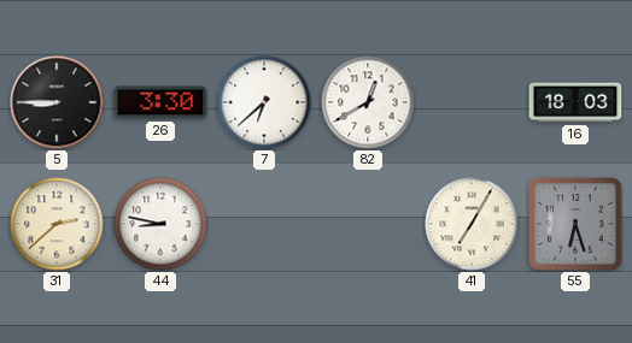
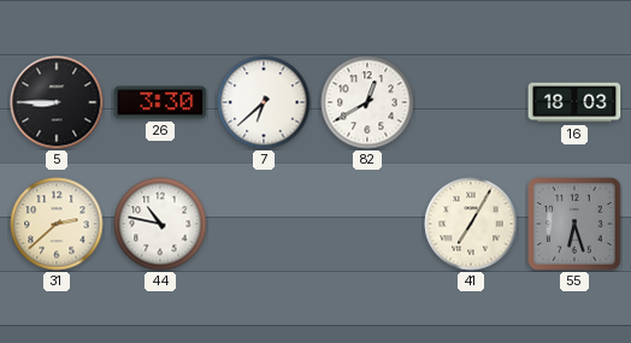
44: 8:47 -> 10:47
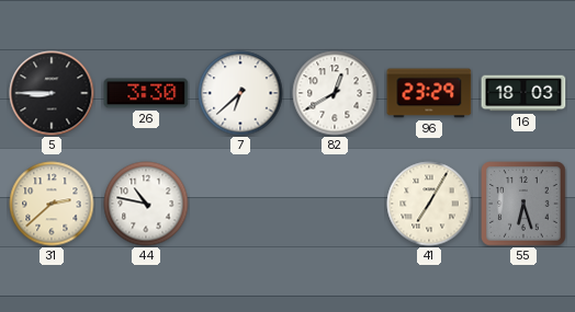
96: none -> 23:29
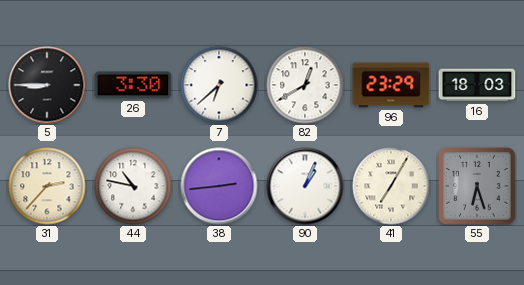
31: 2:38 -> 2:37
38: none -> 2:44
90: none -> 1:04
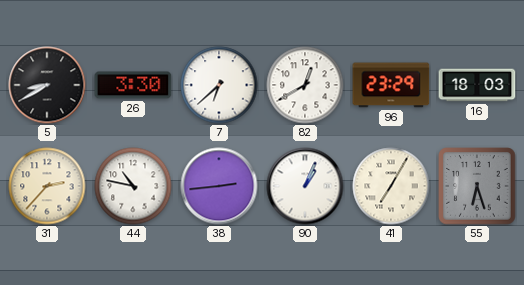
5: 8:45 -> 8:40
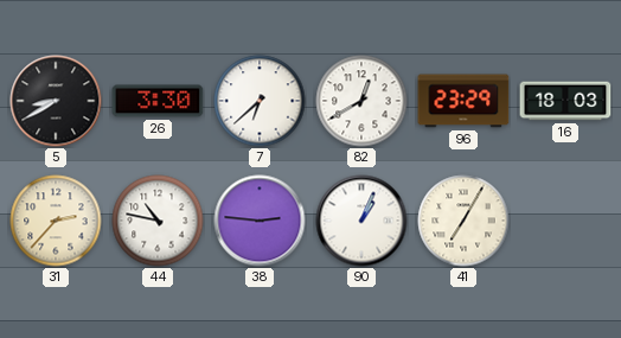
38: 2:44 -> 2:46
55: 6:27 -> none
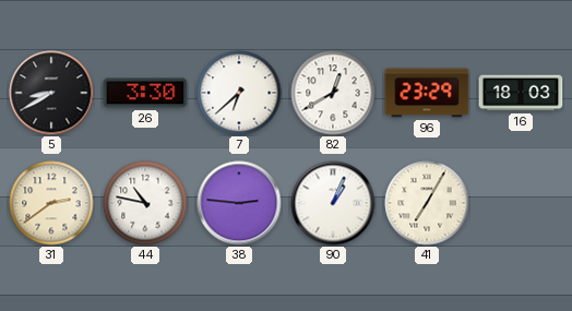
31: 2:37 -> 2:39
